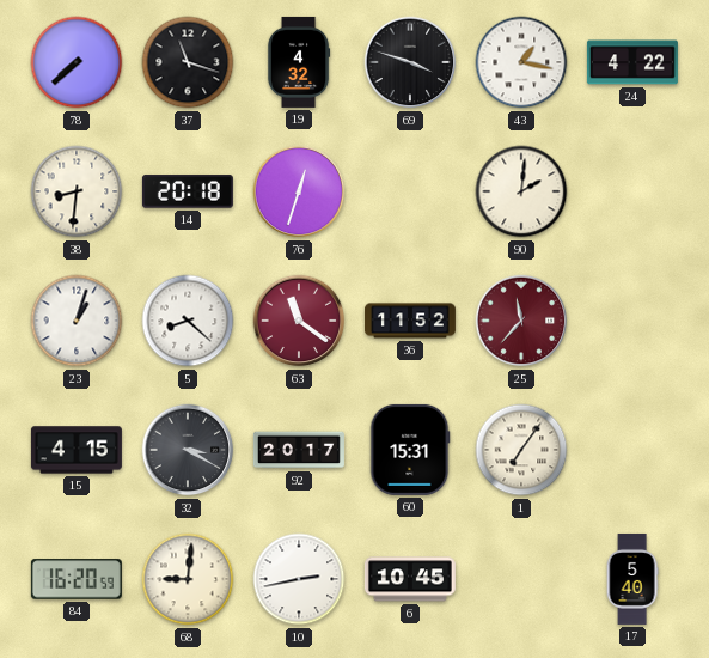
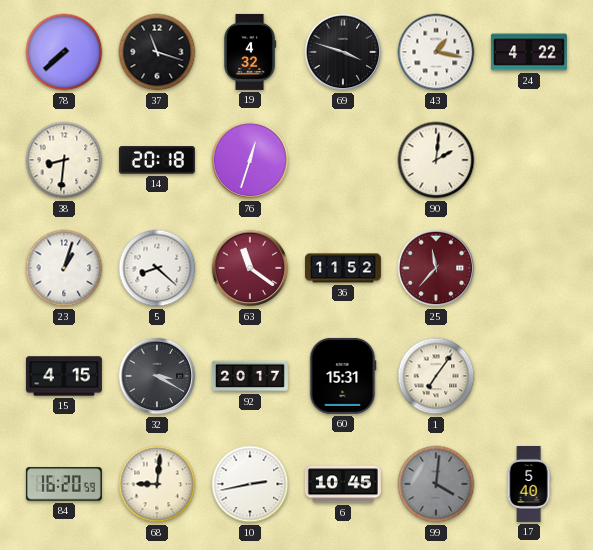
99: none -> 4:01
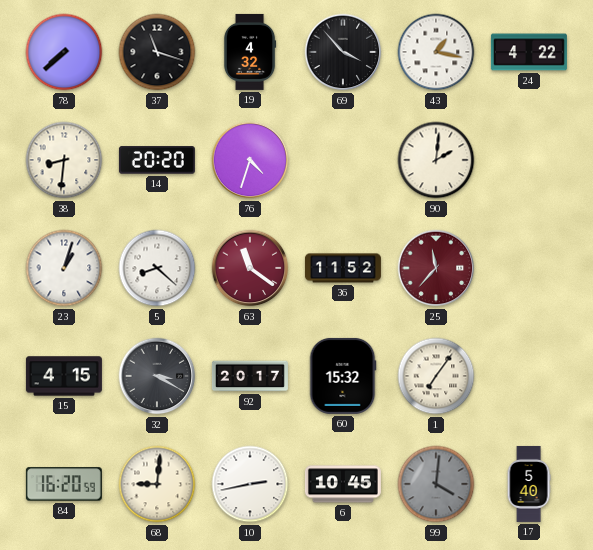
69: 3:48 -> 3:53
14: 20:18 -> 20:20
76: 12:33 -> 4:33
60: 15:31 -> 15:32
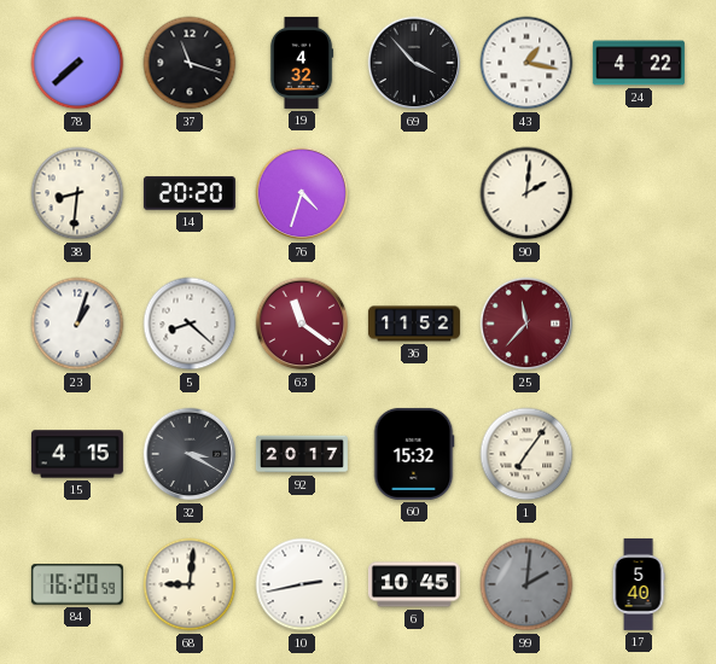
99: 4:01 -> 2:01
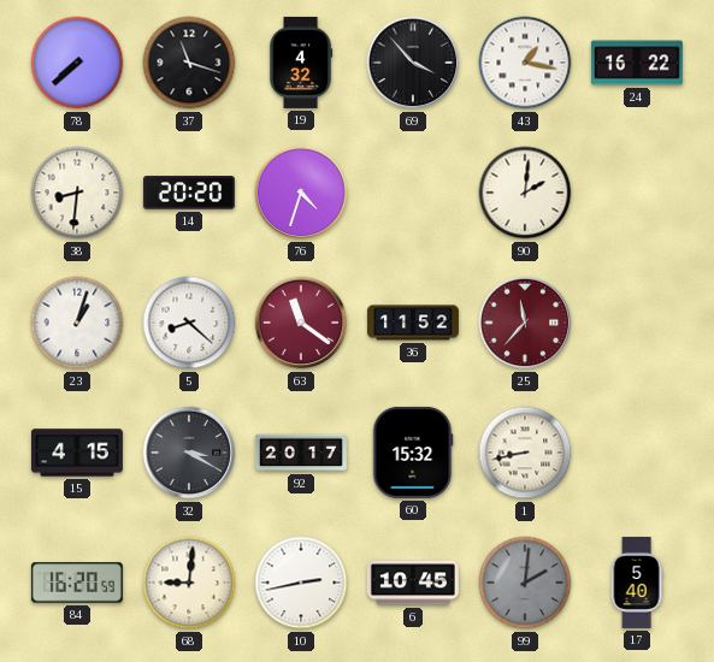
24: 4:22 -> 16:22
1: 7:06 -> 8:43
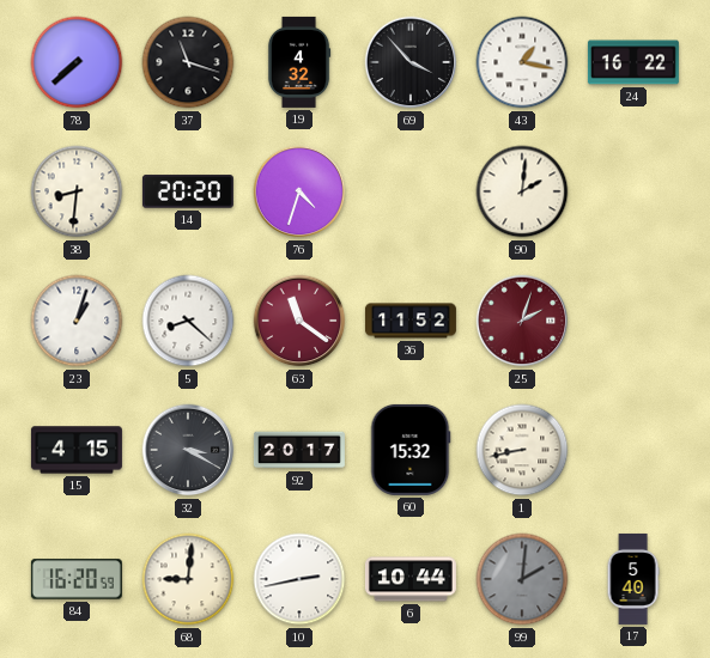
25: 11:37 -> 2:03
6: 10:45 -> 10:44
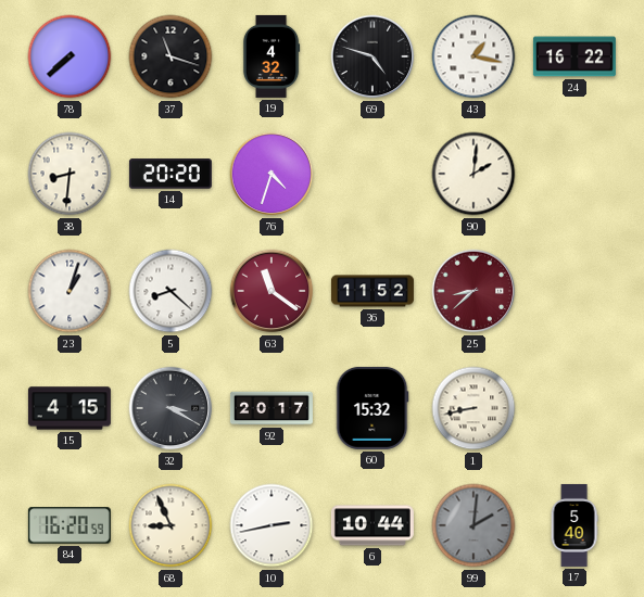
69: 3:53 -> 4:48
25: 2:03 -> 8:38
68: 9:01 -> 8:56
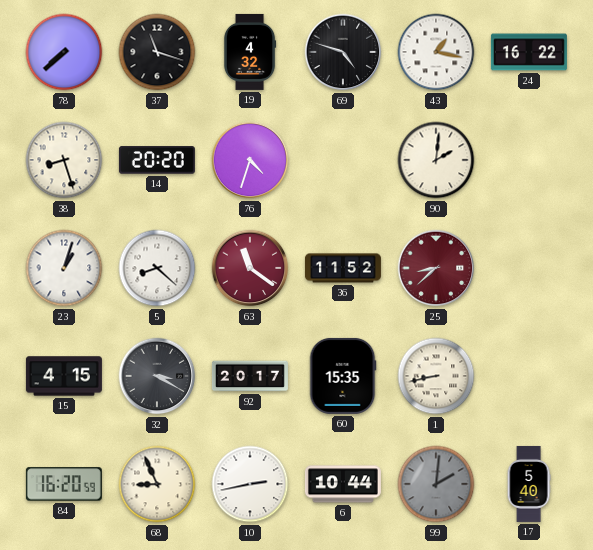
38: 8:31 -> 8:27
60: 15:32 -> 15:35
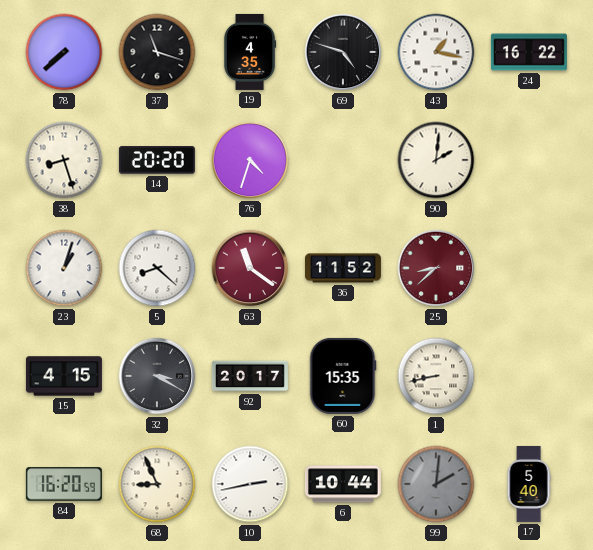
19: 4:32 -> 4:35
